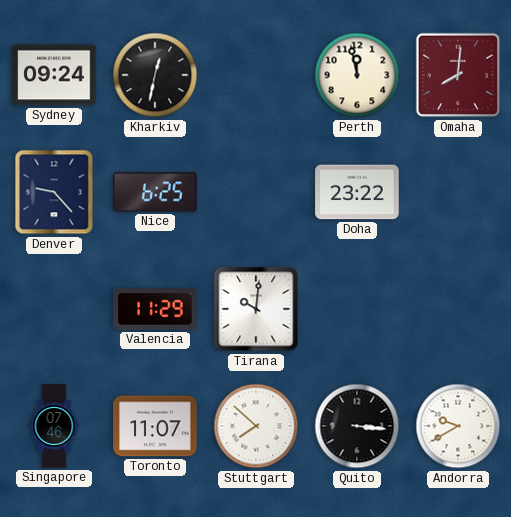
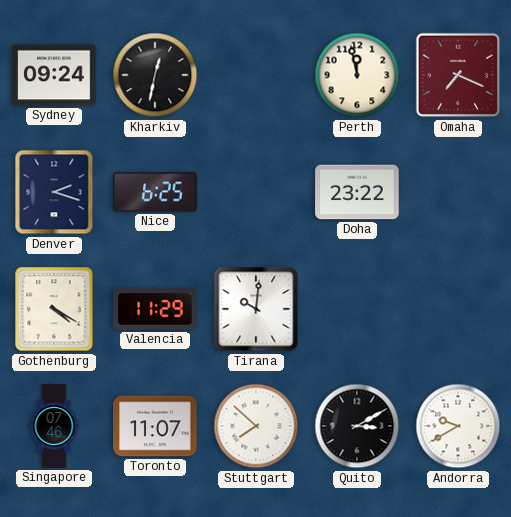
Omaha: 8:01 -> 7:19
Denver: 9:23 -> 2:18
Gothenburg: none -> 4:20
Quito: 3:16 -> 3:10
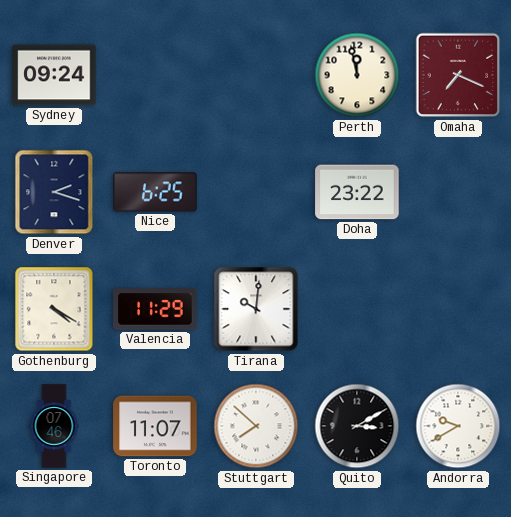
Kharkiv: 12:32 -> none
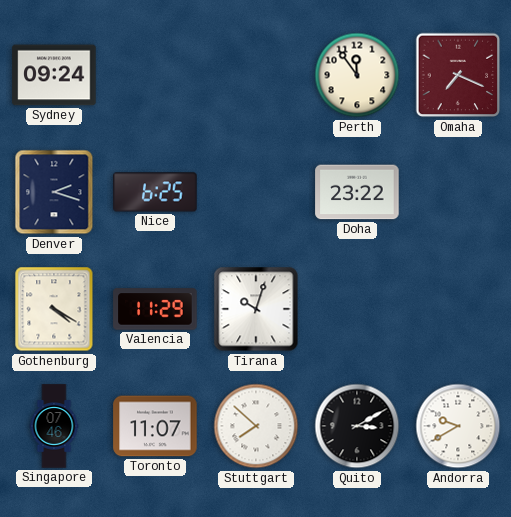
Perth: 11:58 -> 11:54
Tirana: 10:01 -> 10:03
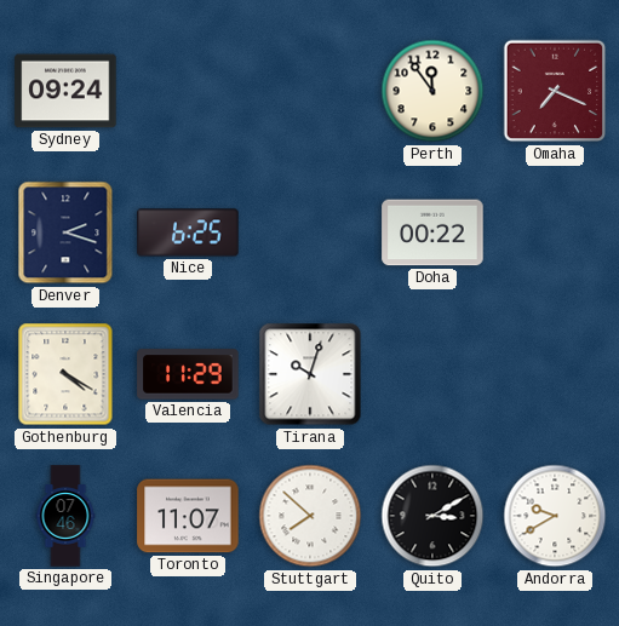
Doha: 23:22 -> 00:22
